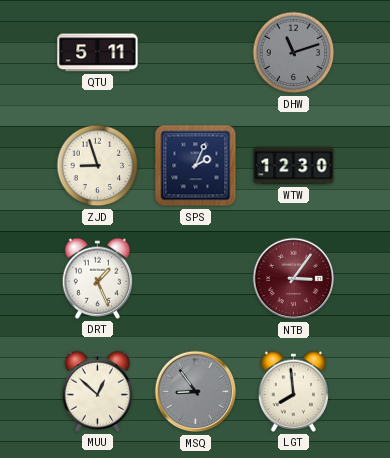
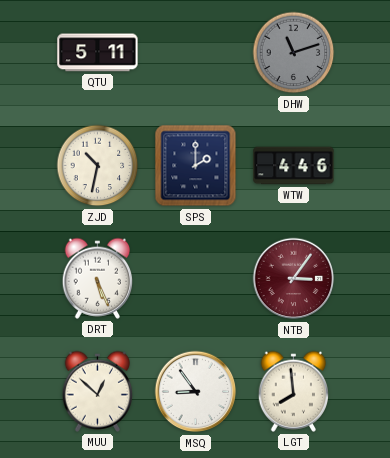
ZJD: 8:57 -> 10:32
SPS: 2:04 -> 2:00
WTW: 12:30 -> 4:46
DRT: 1:26 -> 5:26
MSQ dial: grey -> white
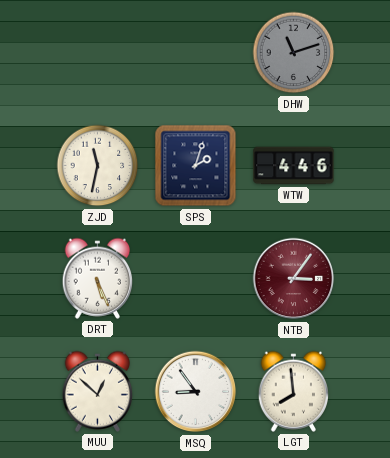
QTU: 5:11 -> none
ZJD: 10:32 -> 11:32
SPS: 2:00 -> 2:03
